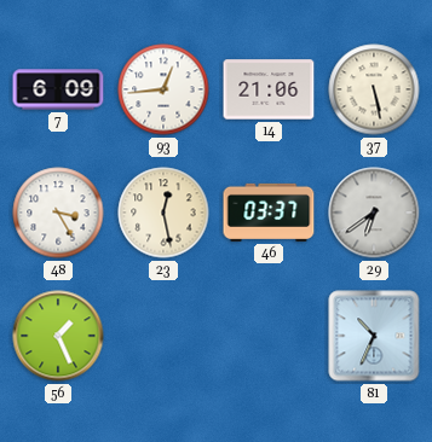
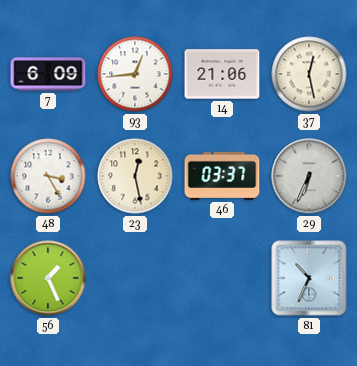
37: 5:28 -> 12:28
29: 6:39 -> 6:34
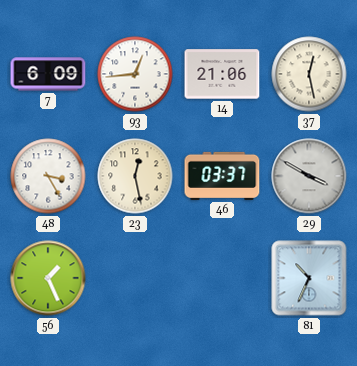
29: 6:34 -> 3:50
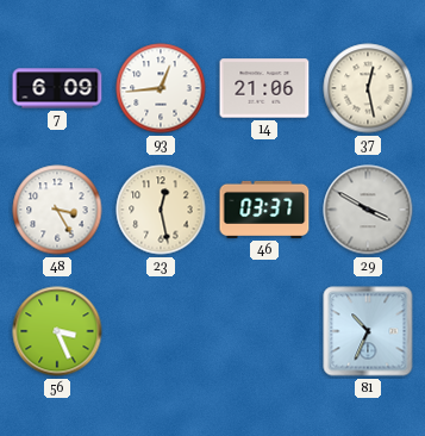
56: 1:26 -> 3:26
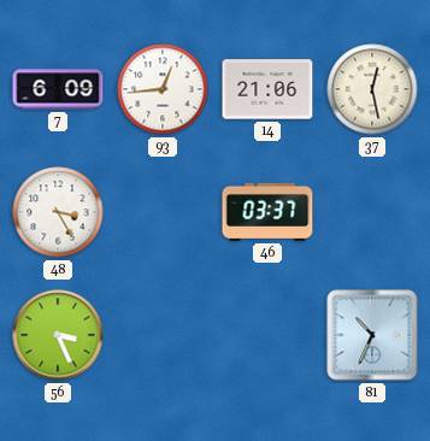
23: 12:28 -> none
29: 3:50 -> none
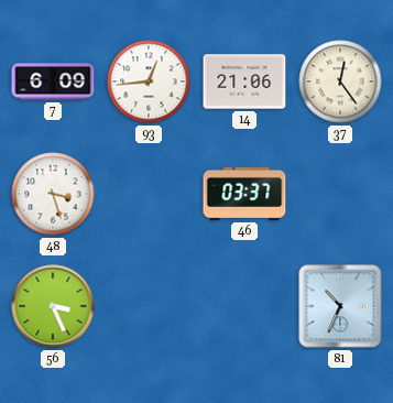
37: 12:28 -> 12:24
48: 3:25 -> 3:27
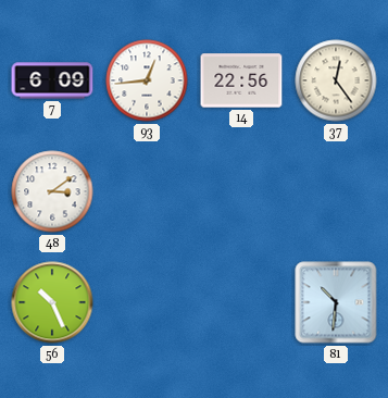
14: 21:06 -> 22:56
48: 3:27 -> 3:09
46: 03:37 -> none
56: 3:26 -> 10:26
81: 10:34 -> 10:31
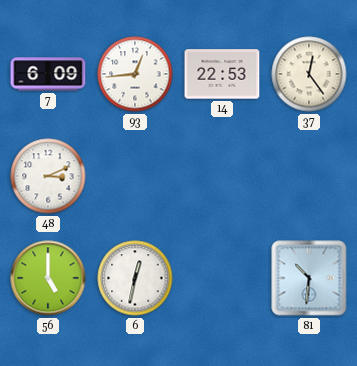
14: 22:56 -> 22:53
48: 3:09 -> 3:11
56: 10:26 -> 5:00
6: none -> 12:32
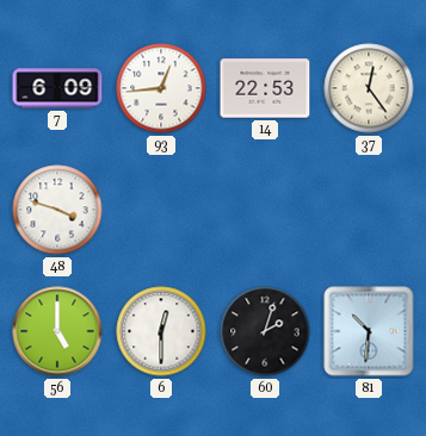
48: 3:11 -> 3:48
6: 12:32 -> 12:30
60: none -> 2:03
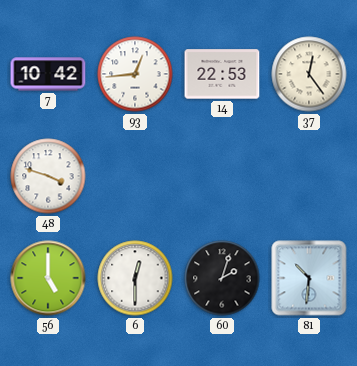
7: 6:09 -> 10:42
